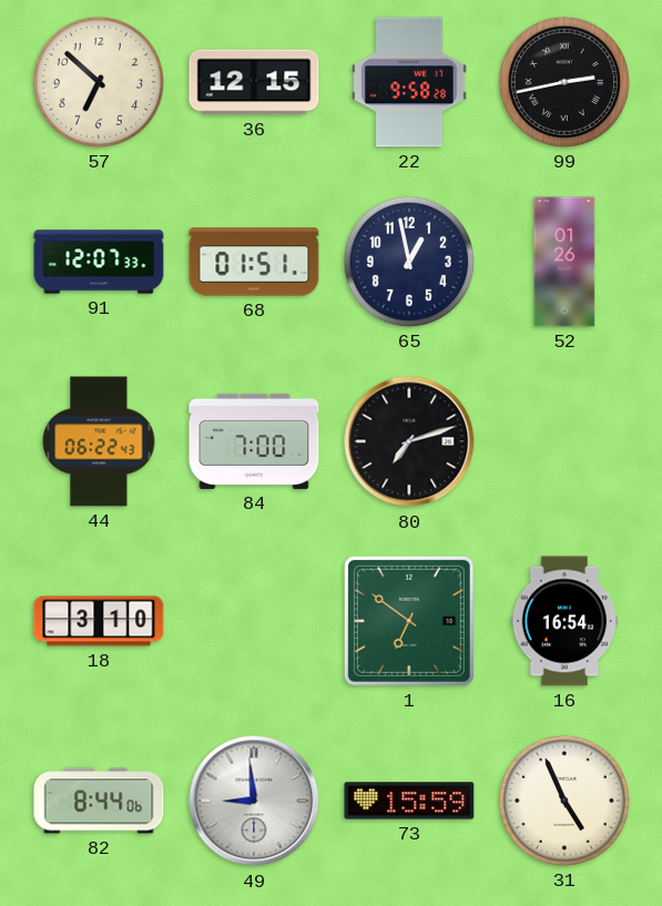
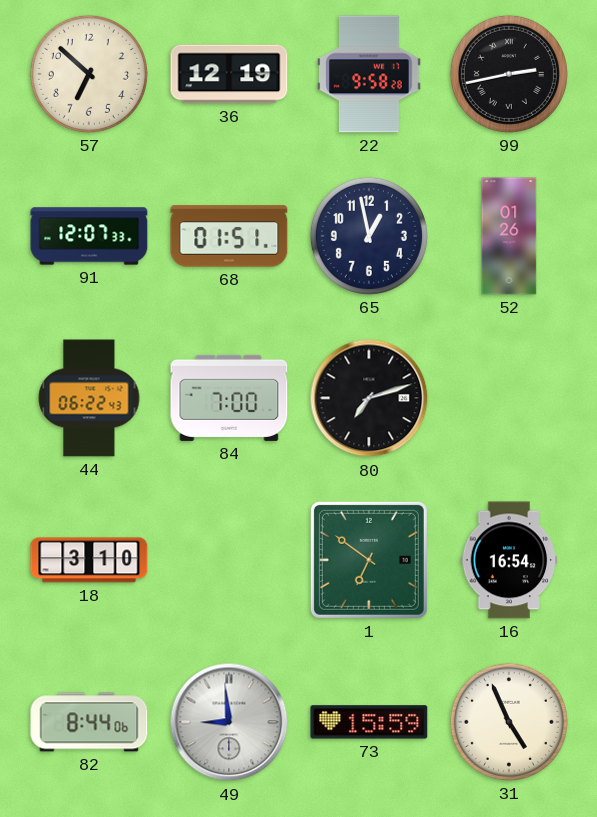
36: 12:15 -> 12:19
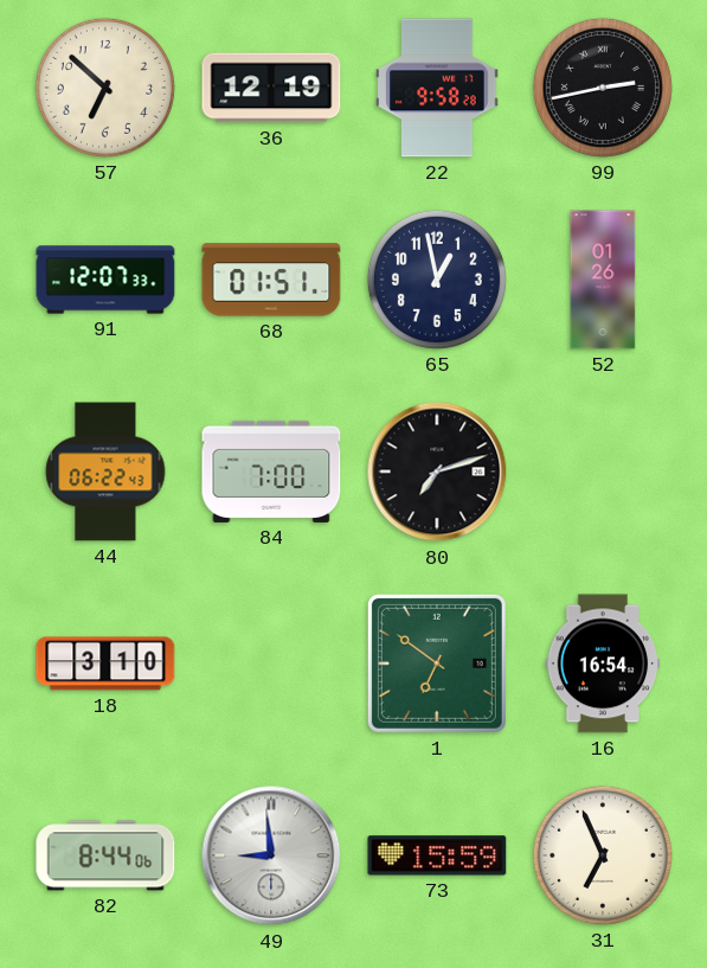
31: 4:56 -> 6:56
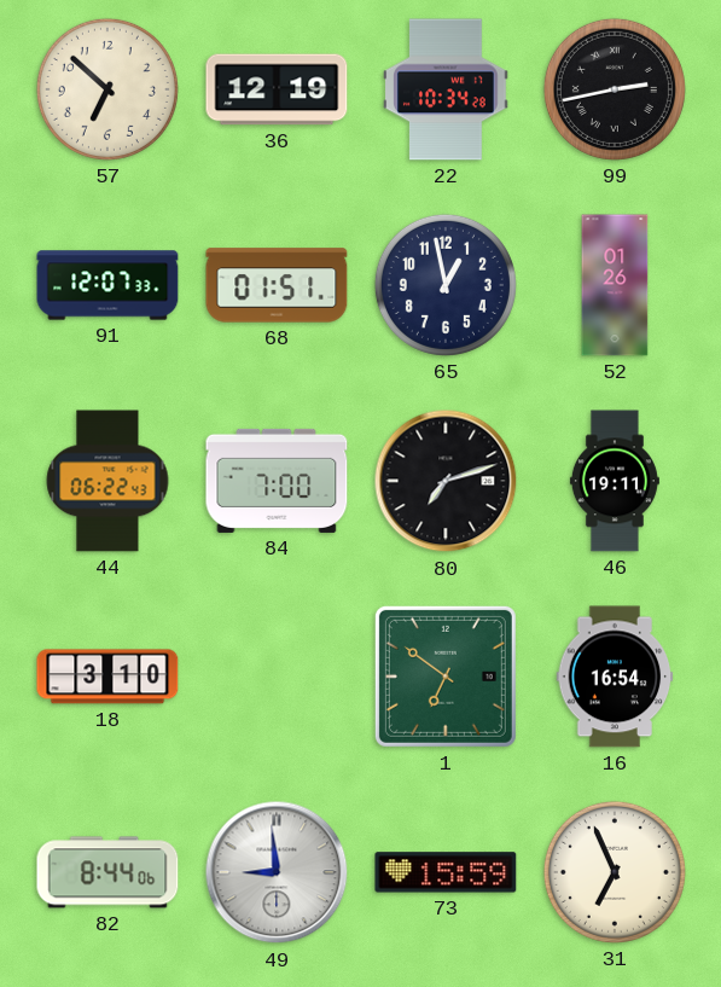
22: 9:58 -> 10:34
46: none -> 19:11
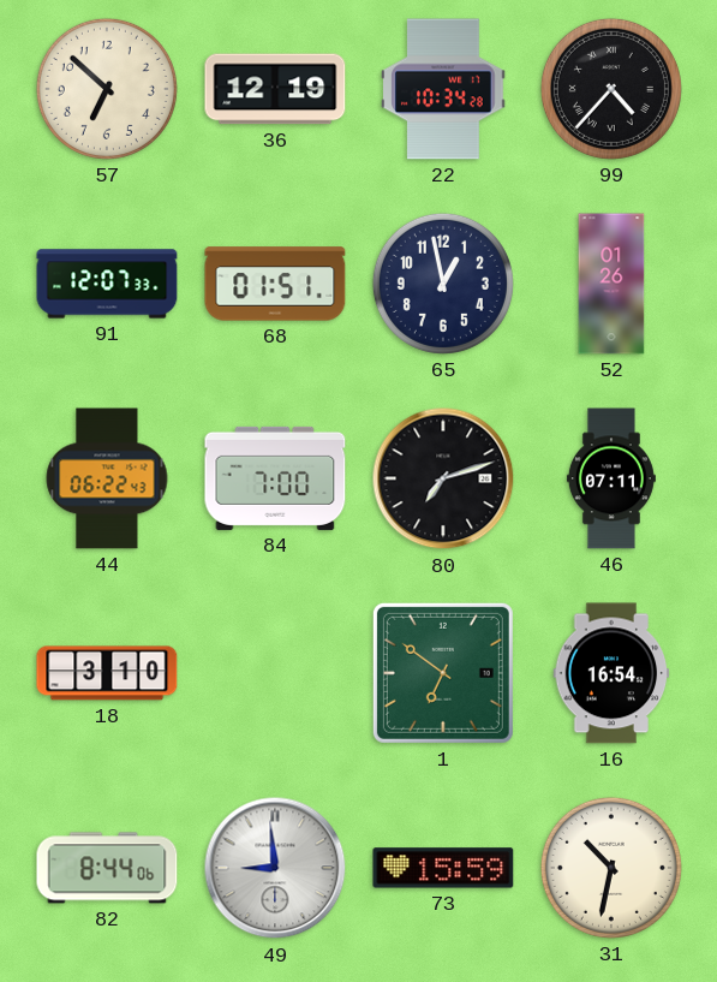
99: 2:43 -> 4:37
46: 19:11 -> 07:11
31: 6:56 -> 10:32
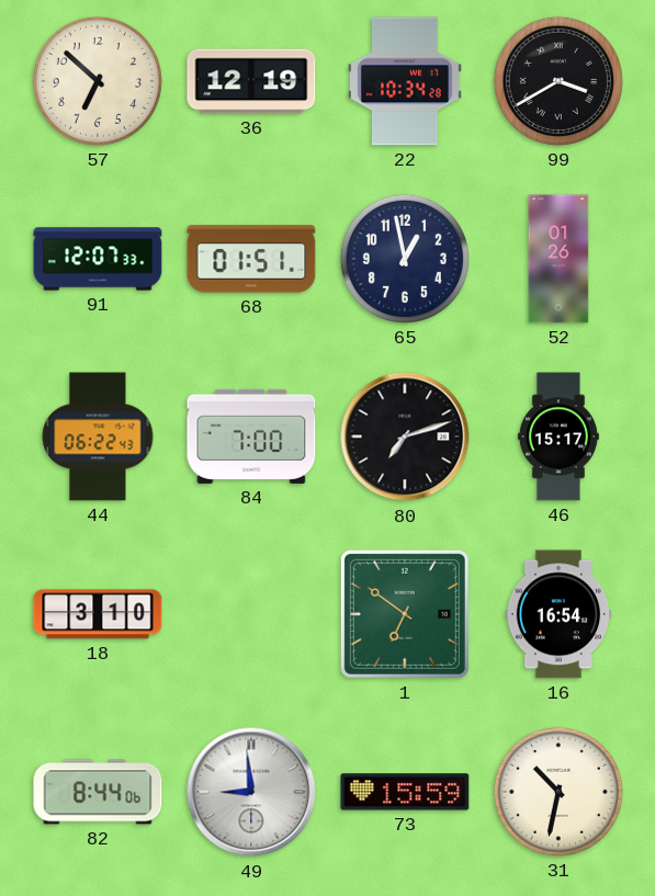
99: 4:37 -> 3:40
46: 07:11 -> 15:17
